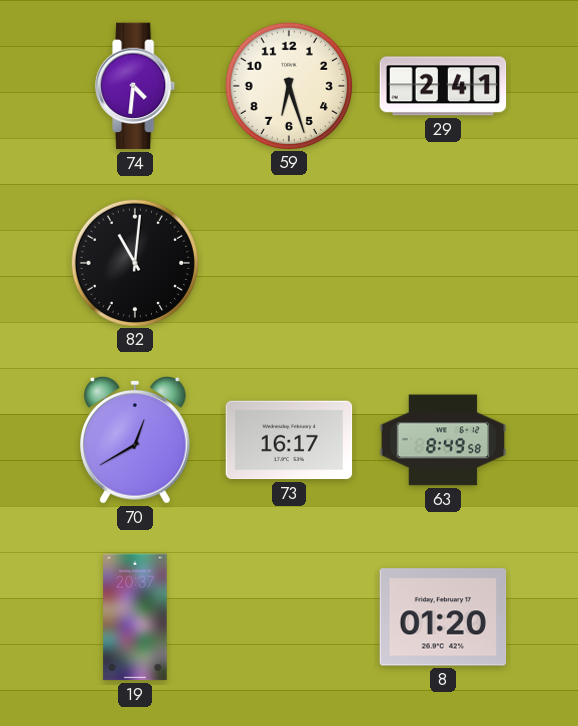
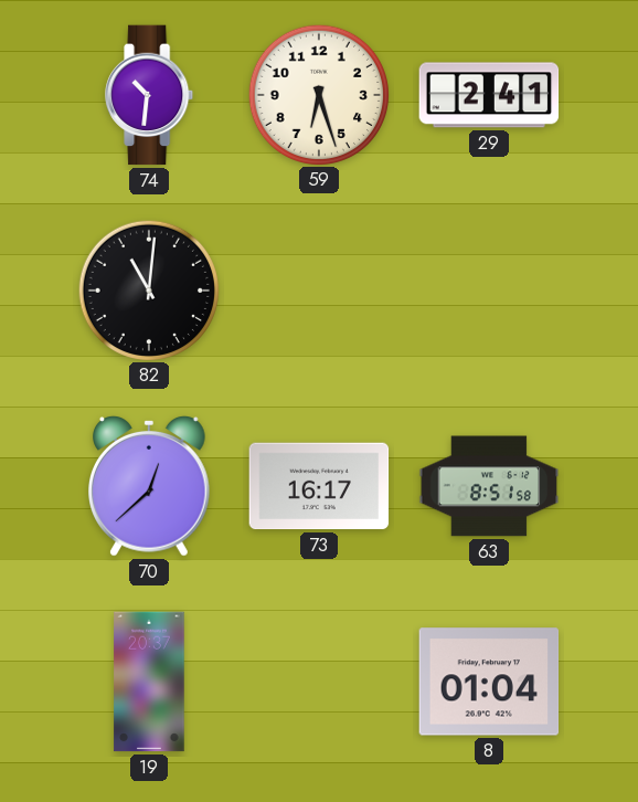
74: 4:31 -> 10:31
70: 12:40 -> 12:38
63: 8:49 -> 8:51
8: 01:20 -> 01:04
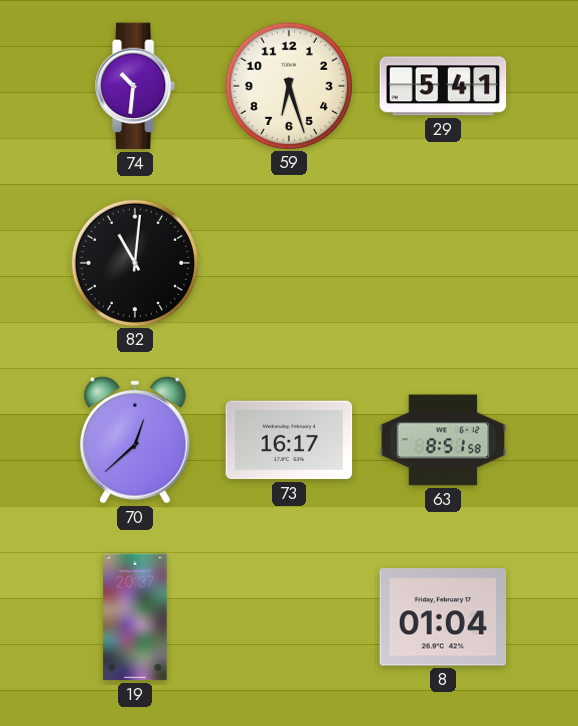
29: 2:41 -> 5:41
